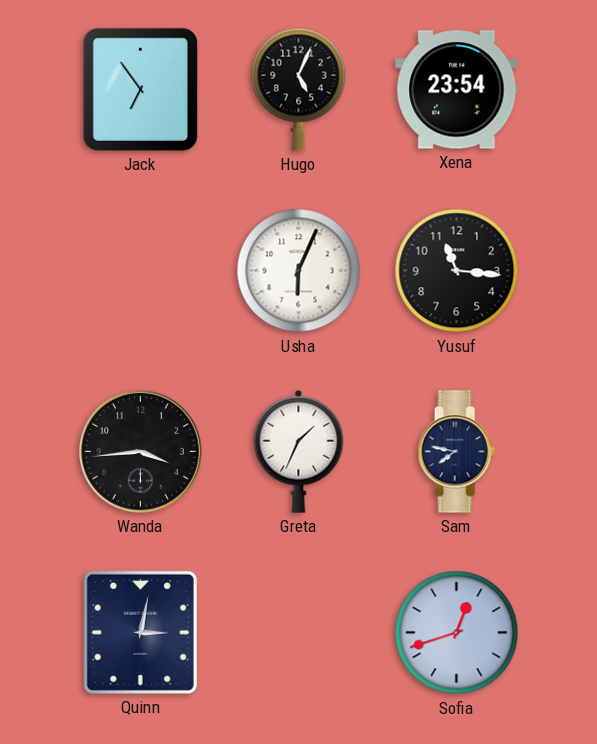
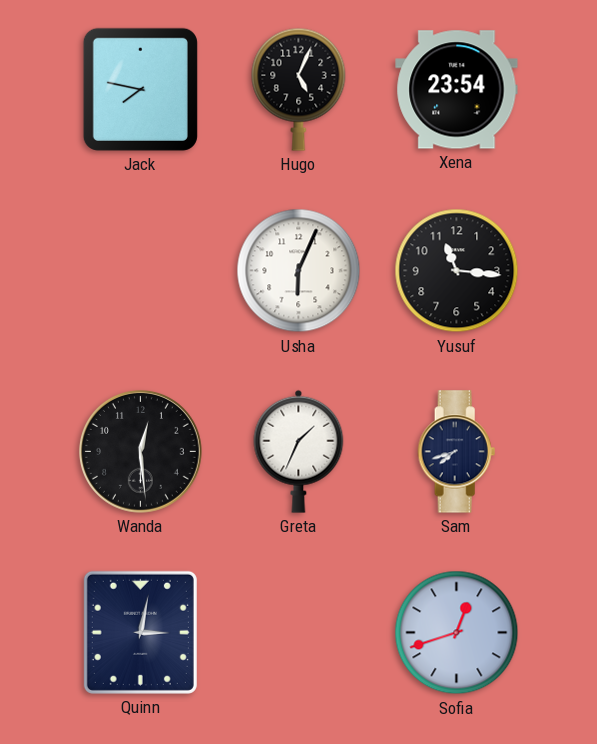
Jack: 6:54 -> 7:47
Wanda: 3:44 -> 12:29
Sam: 7:47 -> 7:42
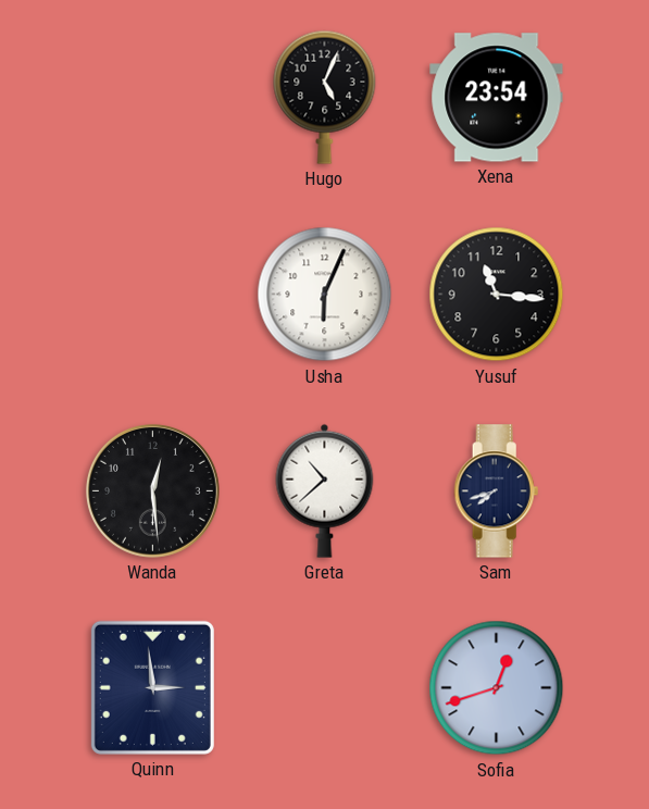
Jack: 7:47 -> none
Greta: 1:34 -> 10:38
Quinn: 3:02 -> 2:59
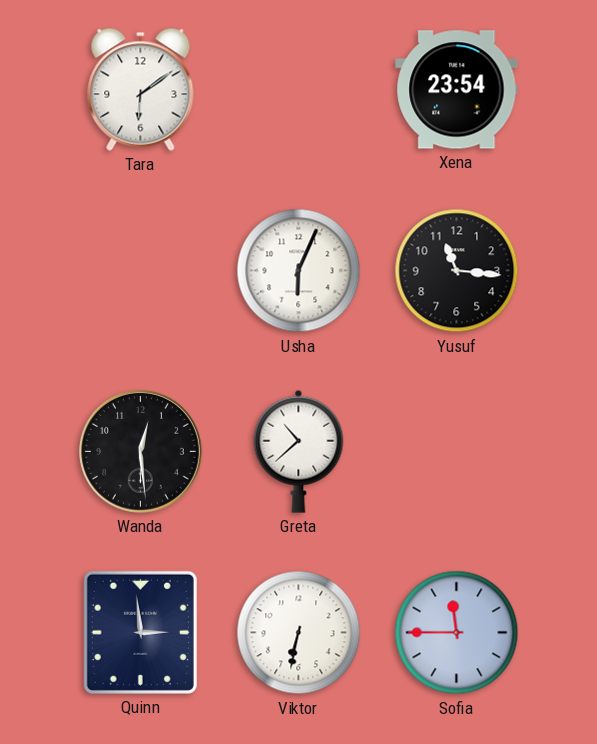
Tara: none -> 6:09
Hugo: 5:04 -> none
Sam: 7:42 -> none
Viktor: none -> 6:32
Sofia: 12:42 -> 11:45
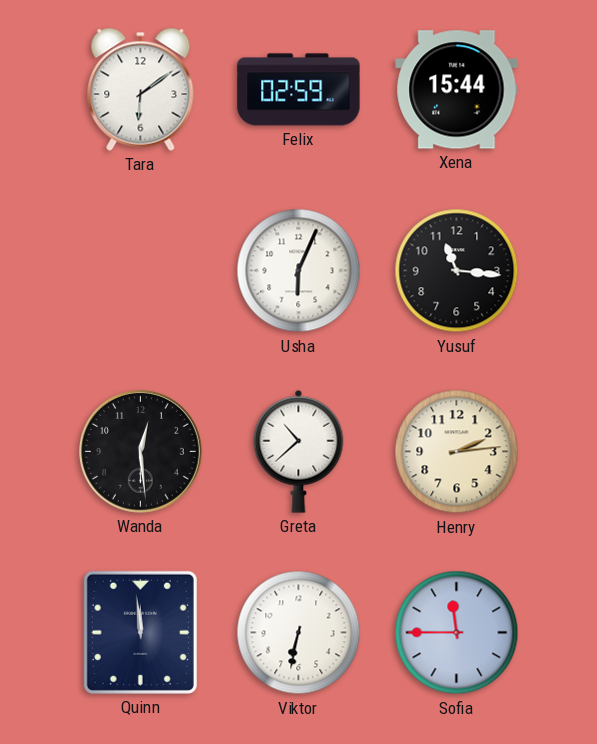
Felix: none -> 02:59
Xena: 23:54 -> 15:44
Henry: none -> 2:14
Quinn: 2:59 -> 11:59
